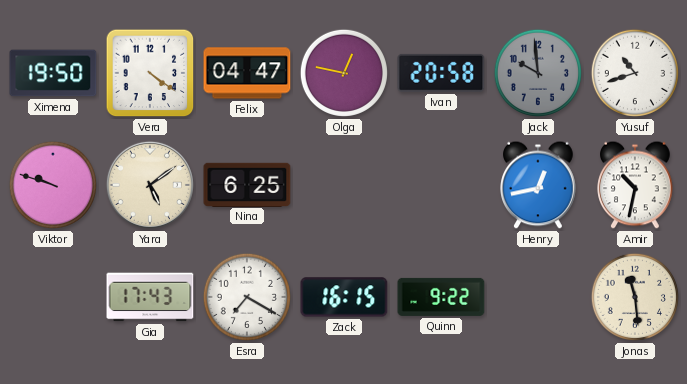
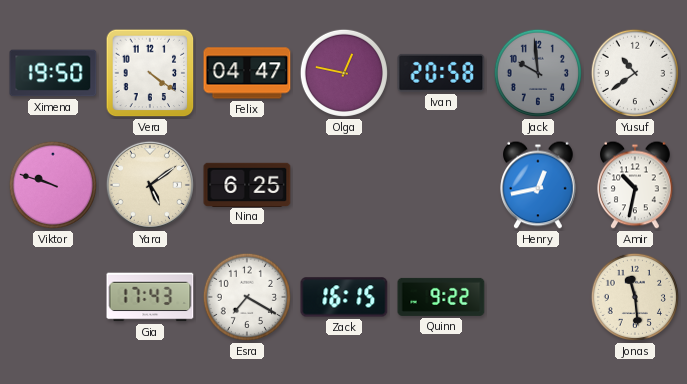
Yusuf: 10:42 -> 10:39
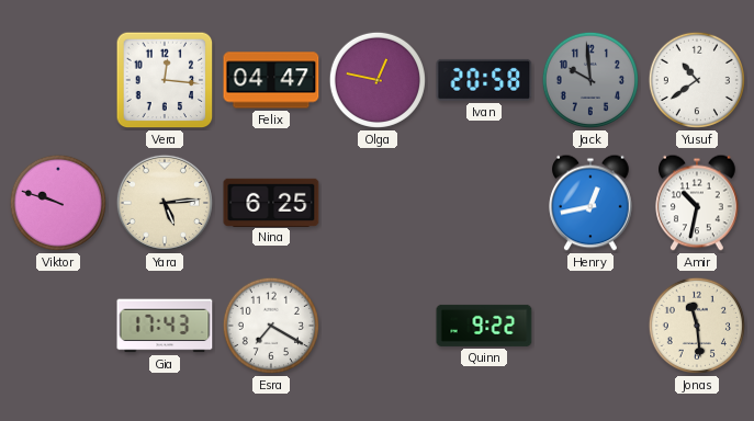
Ximena: 19:50 -> none
Vera: 4:21 -> 12:16
Yara: 5:09 -> 5:14
Zack: 16:15 -> none
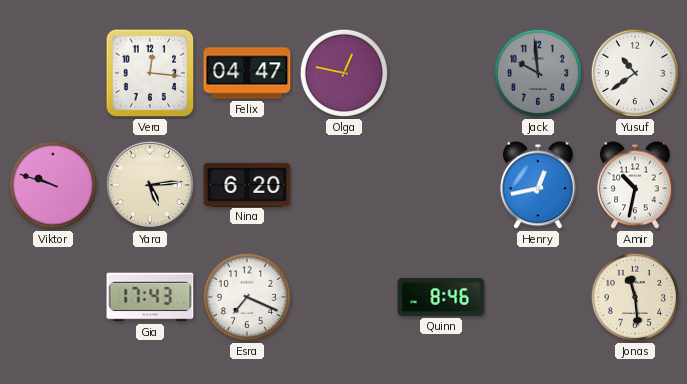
Ivan: 20:58 -> none
Nina: 6:25 -> 6:20
Esra: 7:20 -> 7:19
Quinn: 9:22 -> 8:46
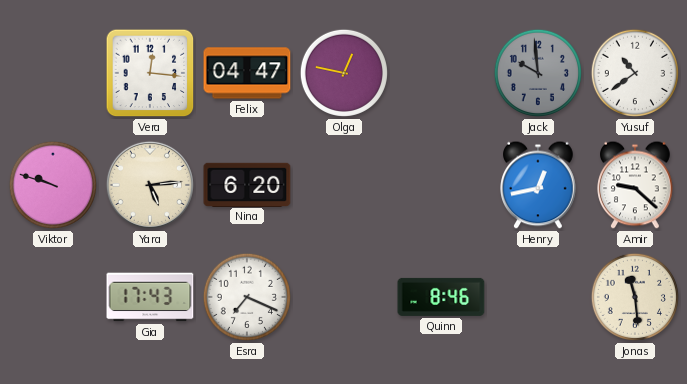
Amir: 10:32 -> 9:22
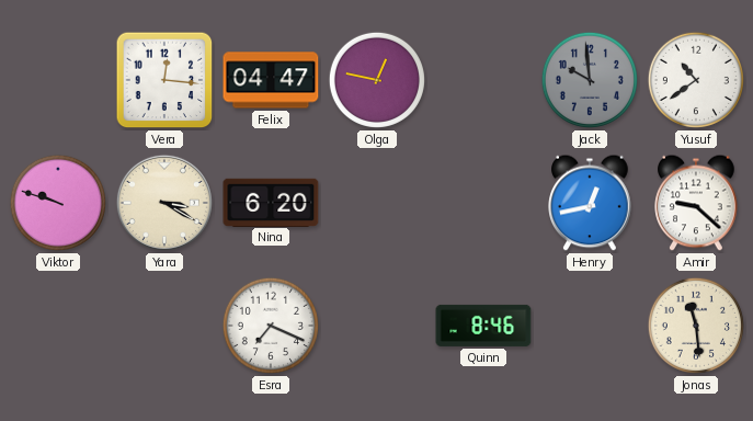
Yara: 5:14 -> 3:20
Gia: 17:43 -> none
